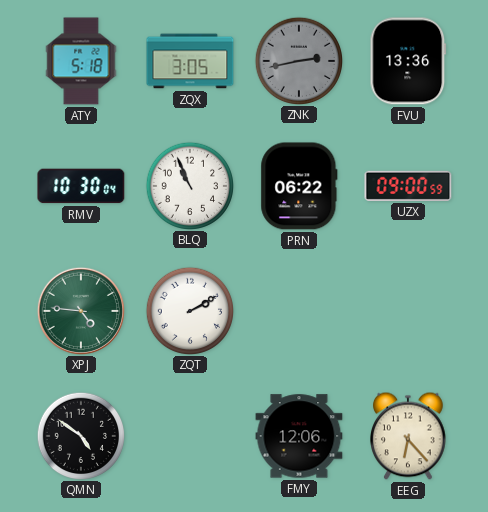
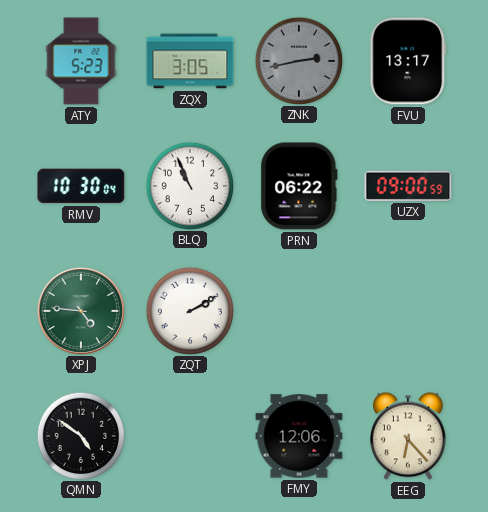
ATY: 5:18 -> 5:23
FVU: 13:36 -> 13:17
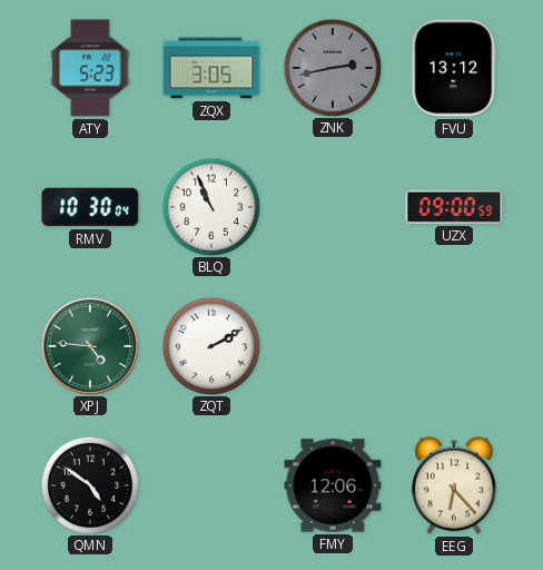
FVU: 13:17 -> 13:12
PRN: 06:22 -> none
